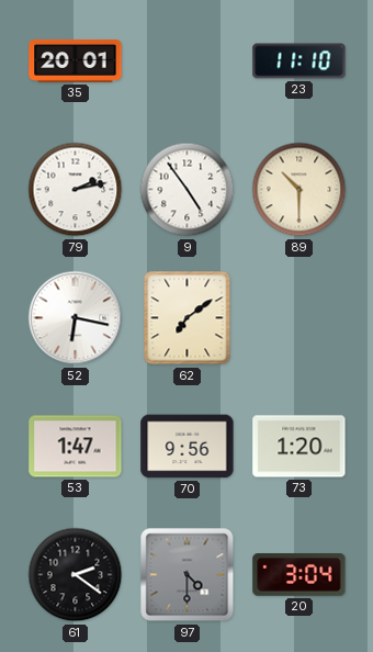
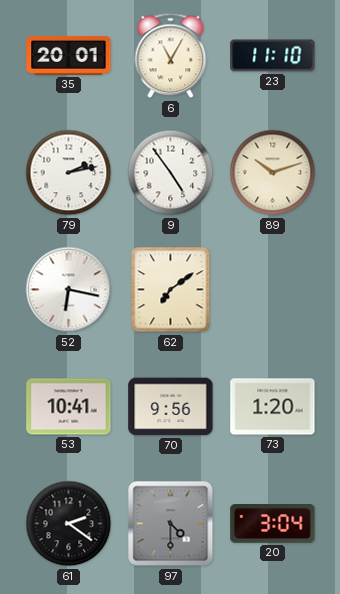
6: none -> 11:05
89: 10:30 -> 10:12
53: 1:47 -> 10:41
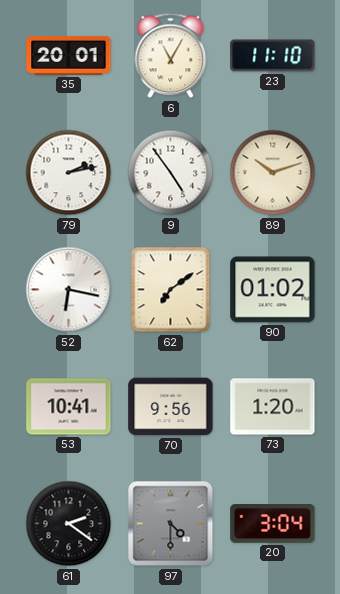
90: none -> 01:02
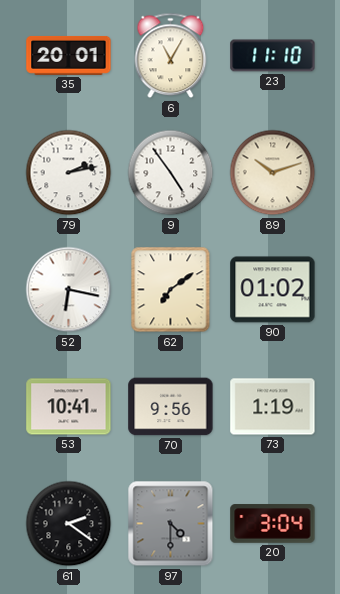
73: 1:20 -> 1:19
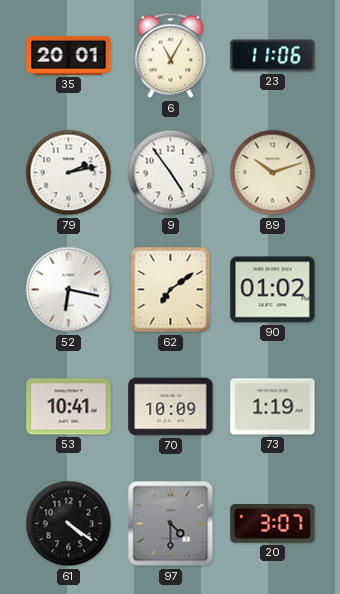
23: 11:10 -> 11:06
70: 9:56 -> 10:09
61: 2:21 -> 4:21
20: 3:04 -> 3:07
